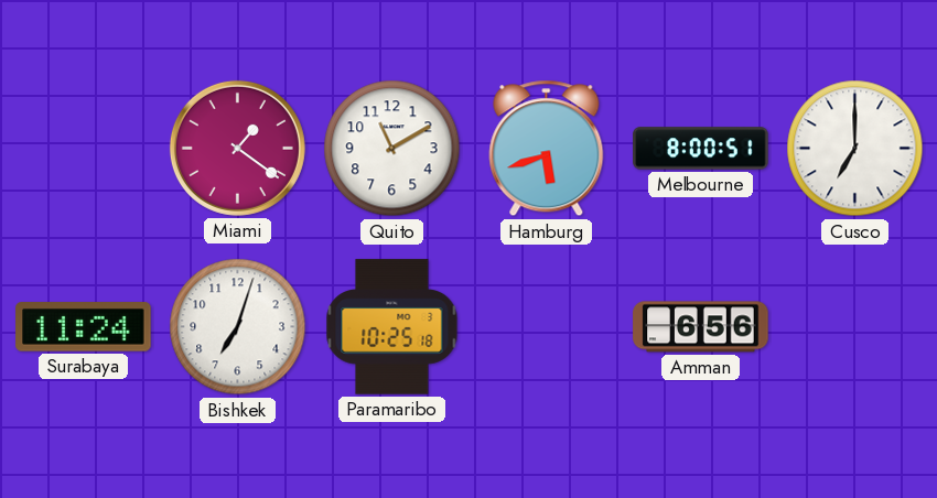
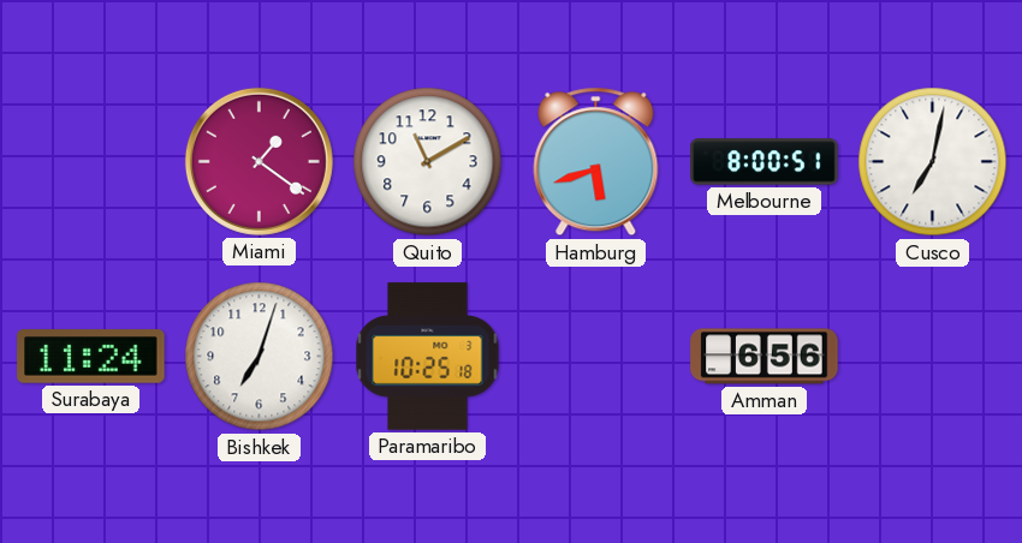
Cusco: 7:00 -> 7:02
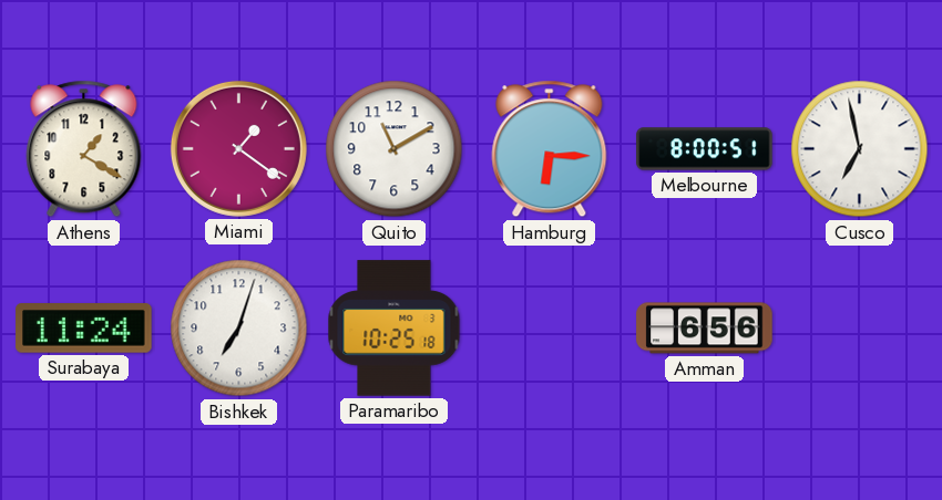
Athens: none -> 1:20
Hamburg: 5:42 -> 6:15
Cusco: 7:02 -> 6:58
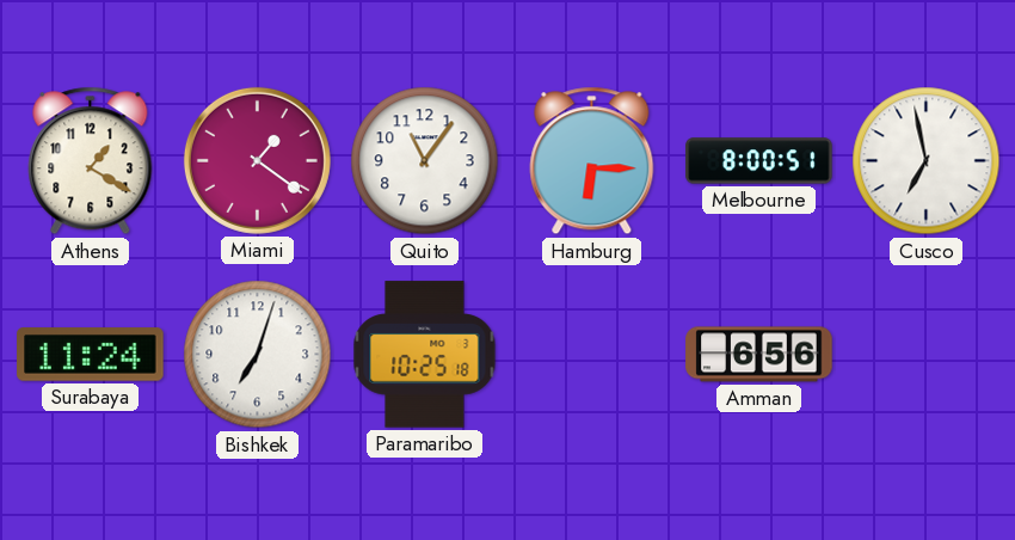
Quito: 11:10 -> 11:06
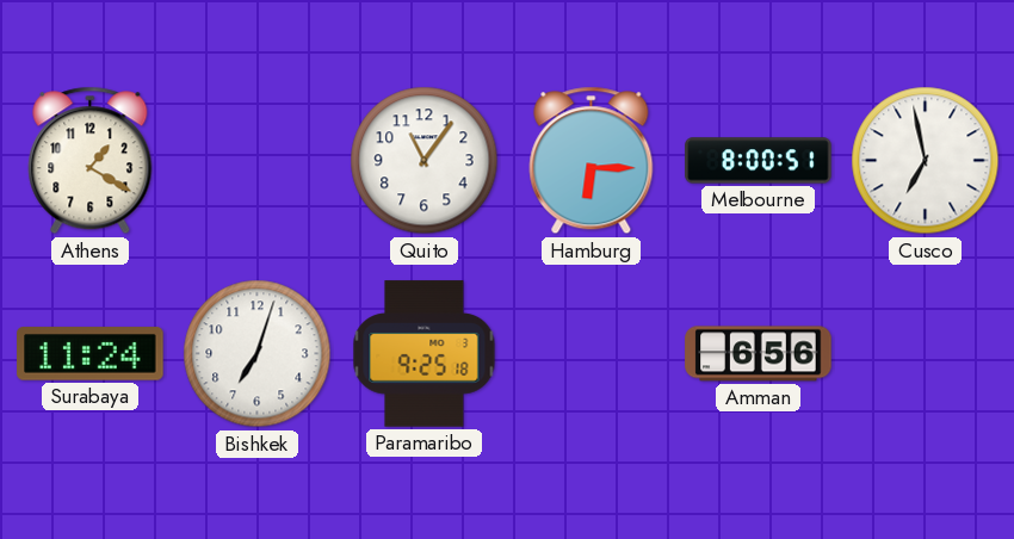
Miami: 1:21 -> none
Paramaribo: 10:25 -> 9:25
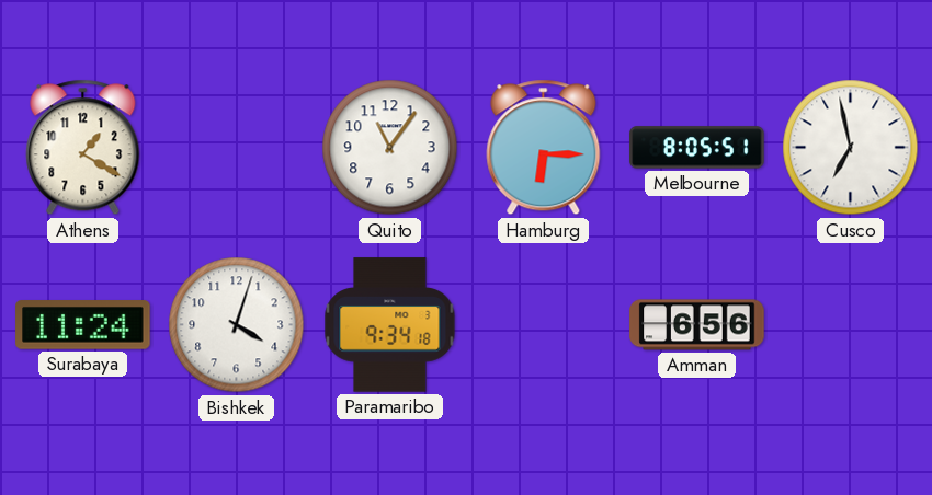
Melbourne: 8:00 -> 8:05
Bishkek: 7:03 -> 4:03
Paramaribo: 9:25 -> 9:34
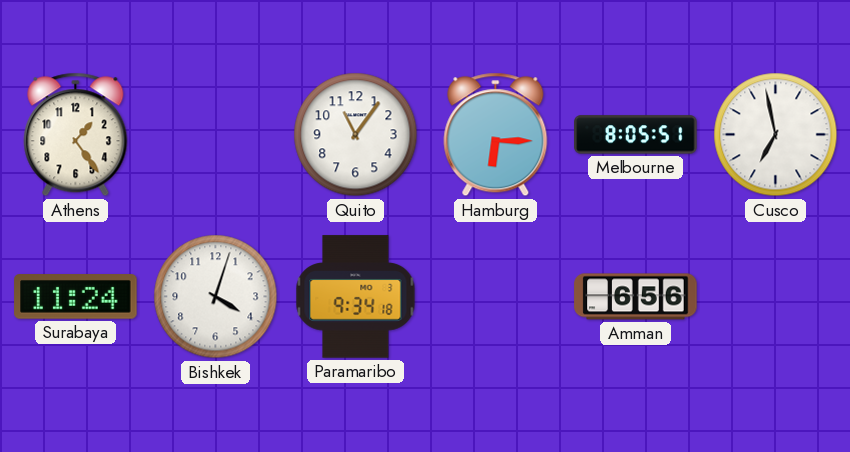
Athens: 1:20 -> 1:24
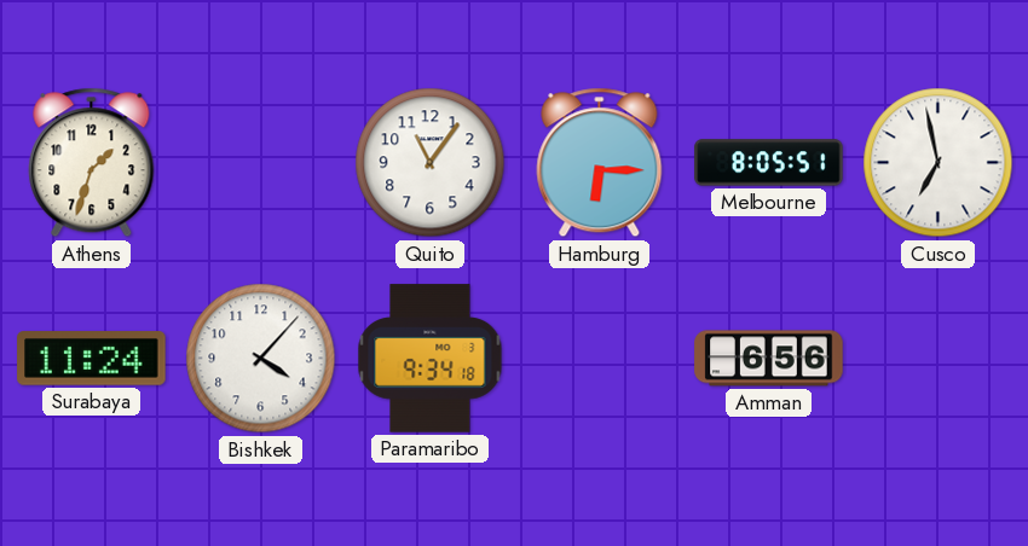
Athens: 1:24 -> 1:33
Bishkek: 4:03 -> 4:07
